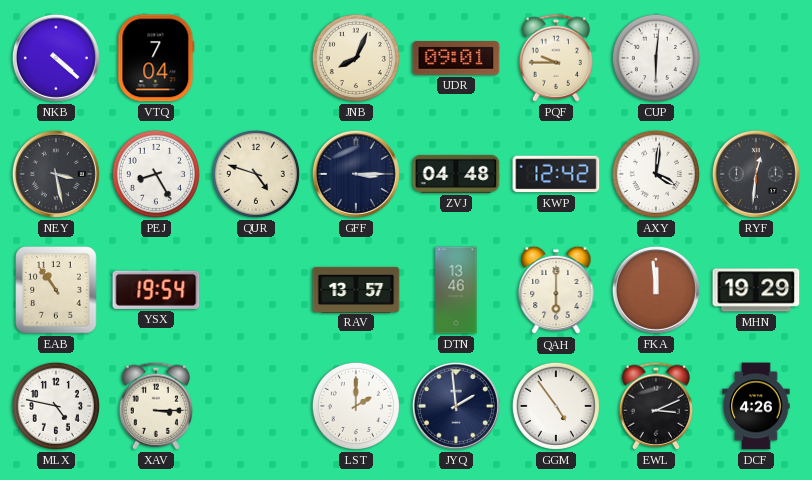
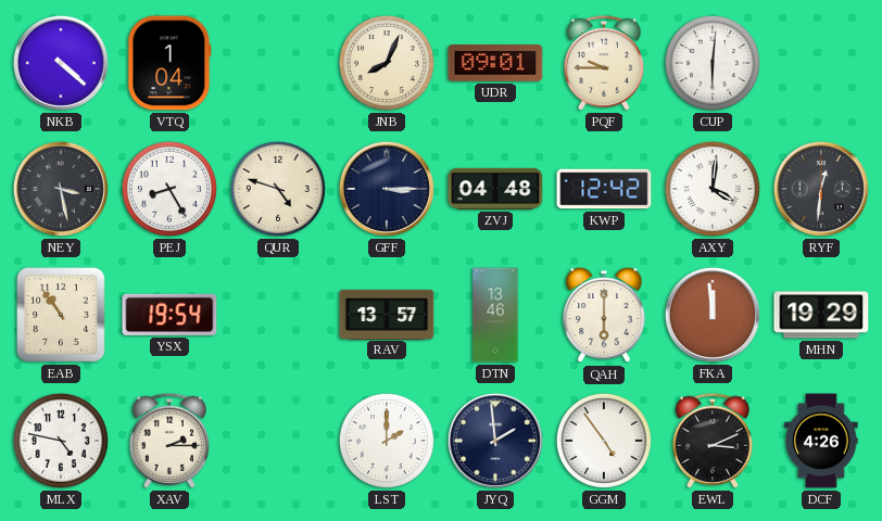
VTQ: 7:04 -> 1:04
XAV: 3:15 -> 2:15
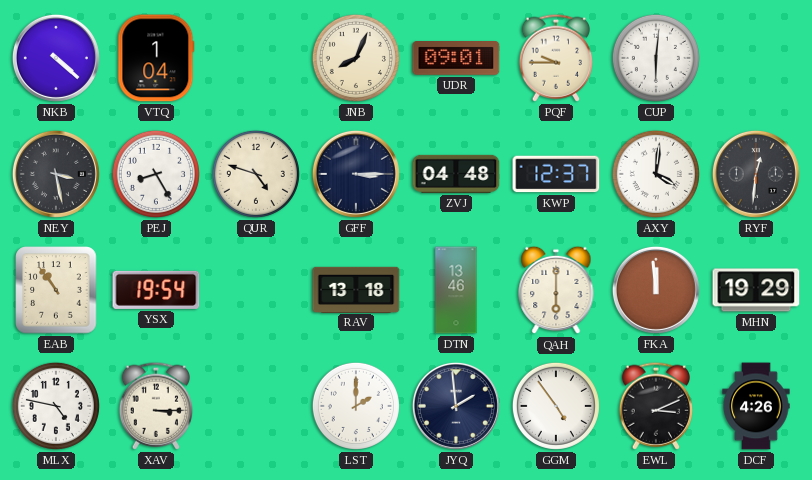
KWP: 12:42 -> 12:37
RAV: 13:57 -> 13:18
XAV: 2:15 -> 3:15
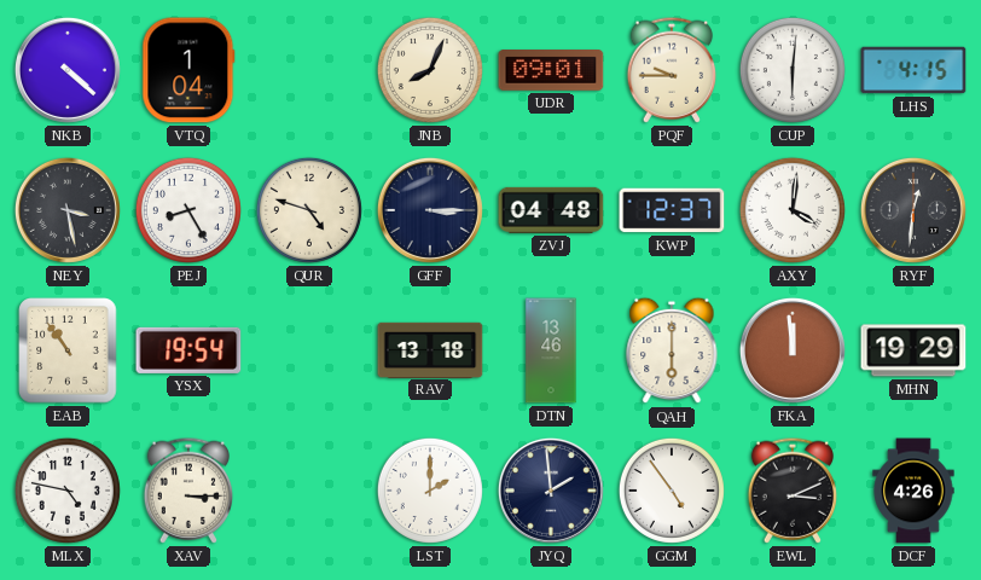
LHS: none -> 4:15
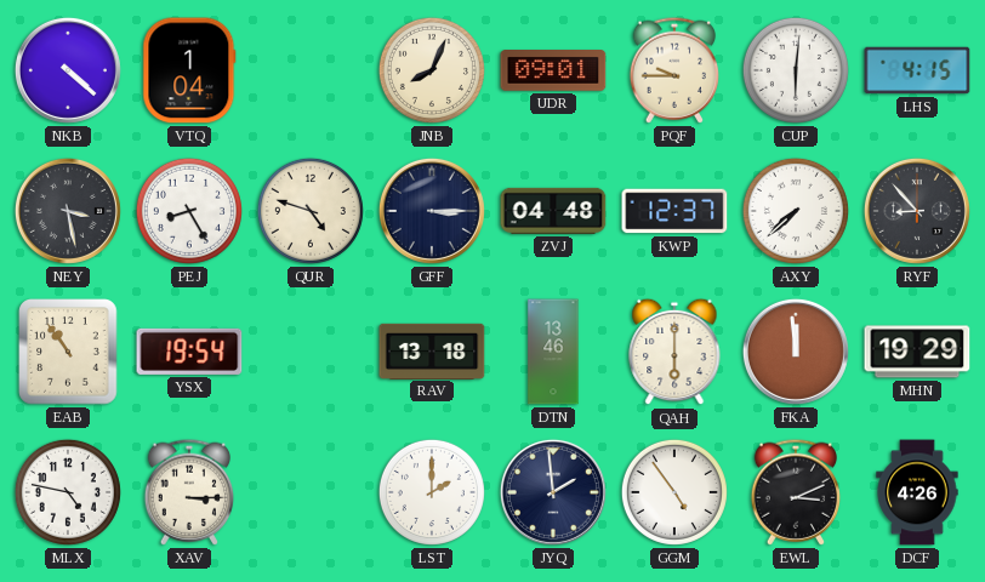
AXY: 4:01 -> 7:38
RYF: 12:31 -> 8:53
